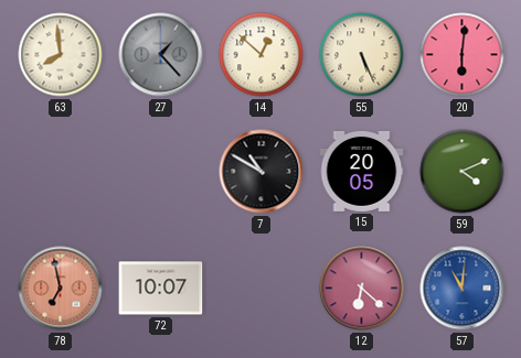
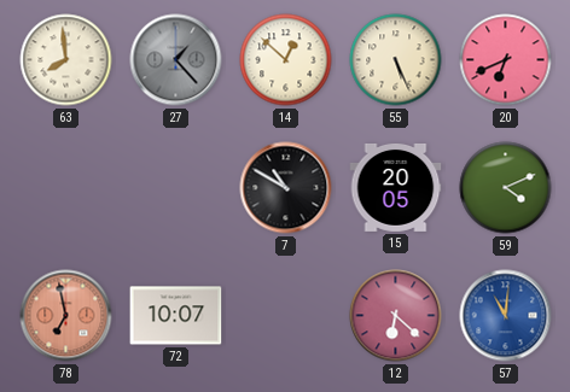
20: 6:01 -> 6:41
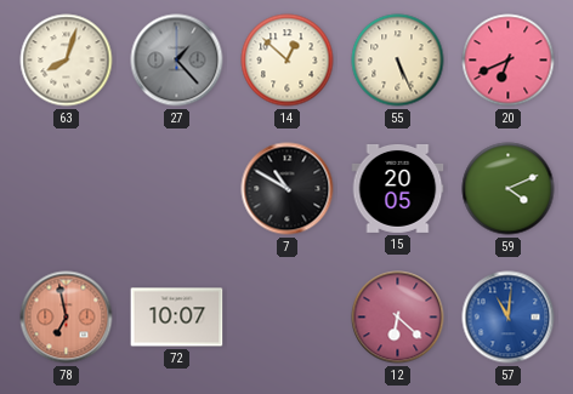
63: 7:59 -> 8:03
